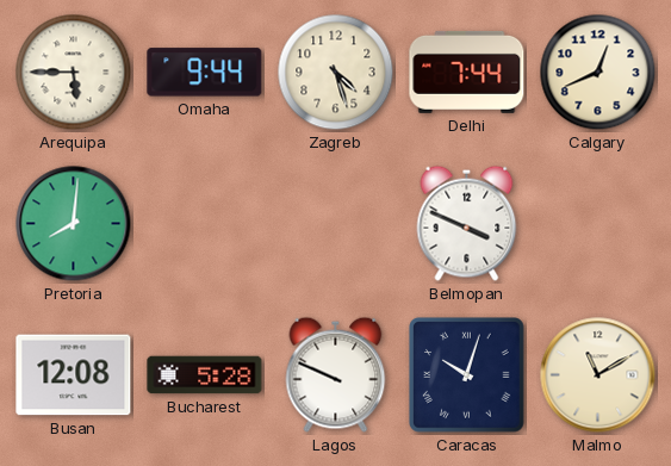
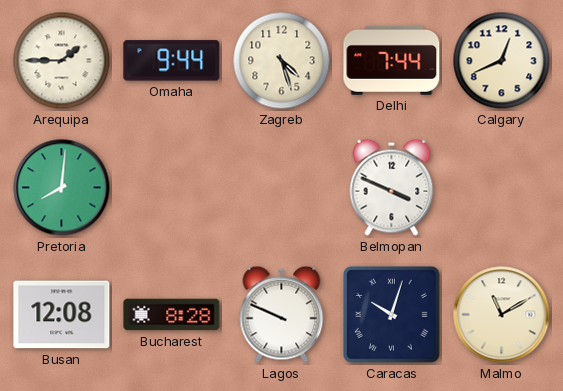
Arequipa: 5:45 -> 1:45
Bucharest: 5:28 -> 8:28
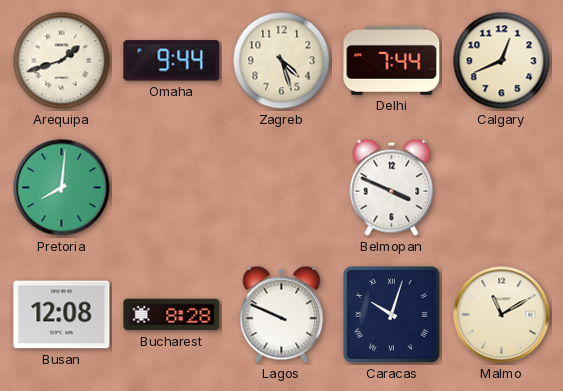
Arequipa: 1:45 -> 1:42
